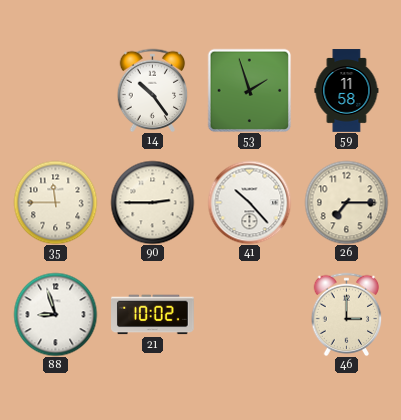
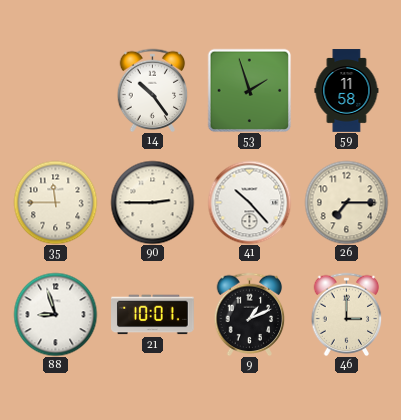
21: 10:02 -> 10:01
9: none -> 1:11
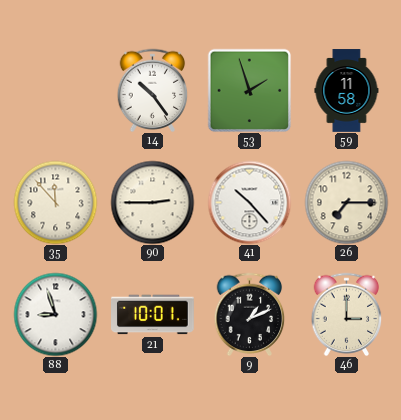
35: 11:45 -> 11:53
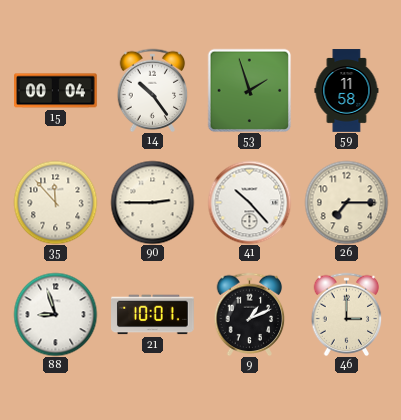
15: none -> 00:04
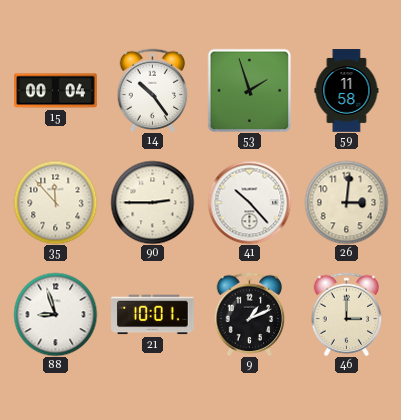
26: 7:15 -> 3:01
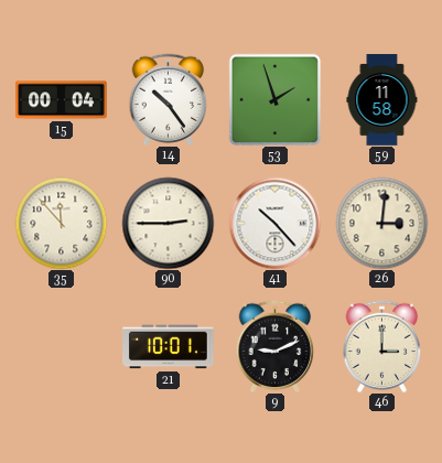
88: 8:57 -> none
9: 1:11 -> 9:11
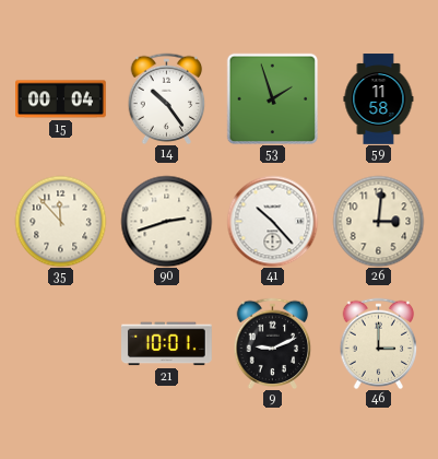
90: 2:45 -> 2:42
